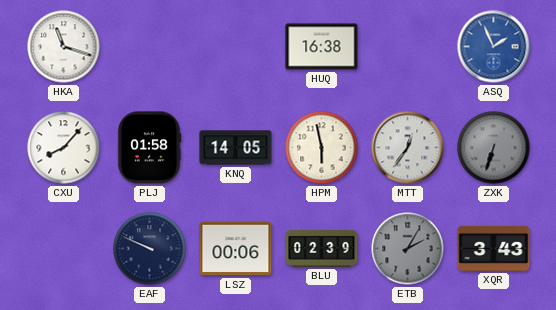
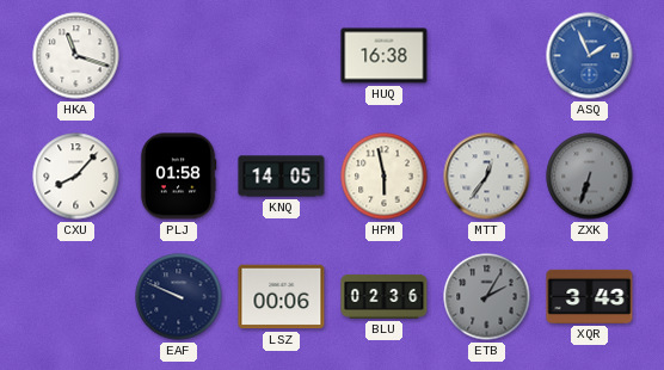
BLU: 02:39 -> 02:36
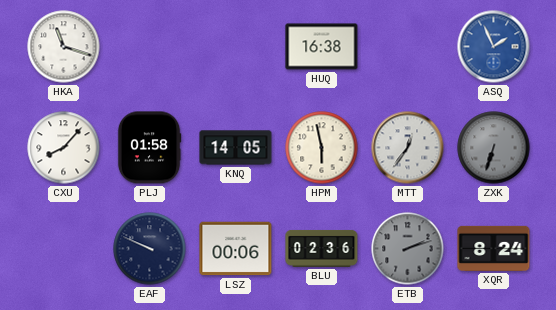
ETB: 2:05 -> 2:12
XQR: 3:43 -> 8:24
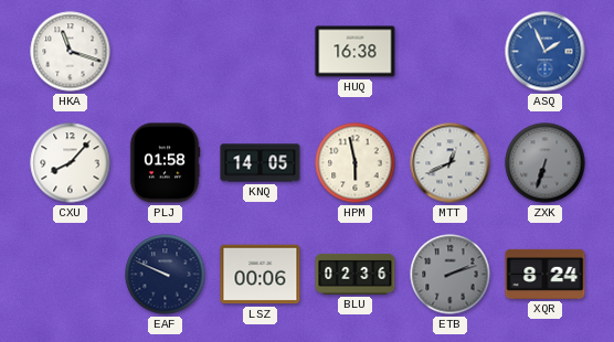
MTT: 12:36 -> 12:41
